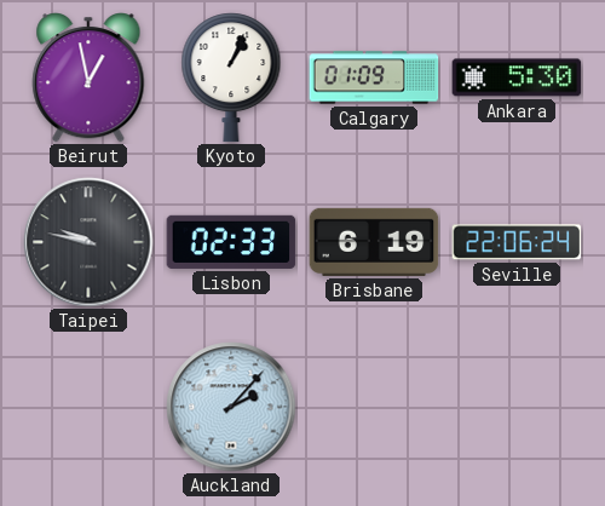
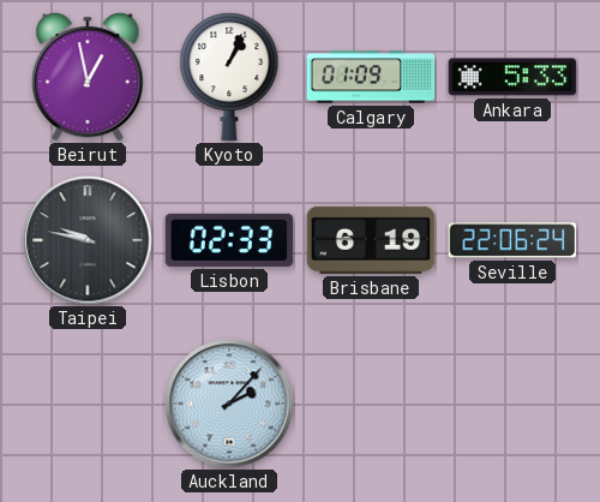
Ankara: 5:30 -> 5:33
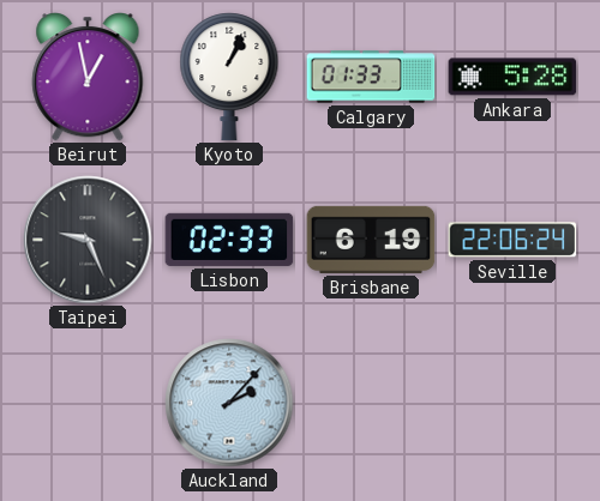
Calgary: 01:09 -> 01:33
Ankara: 5:33 -> 5:28
Taipei: 9:47 -> 9:26
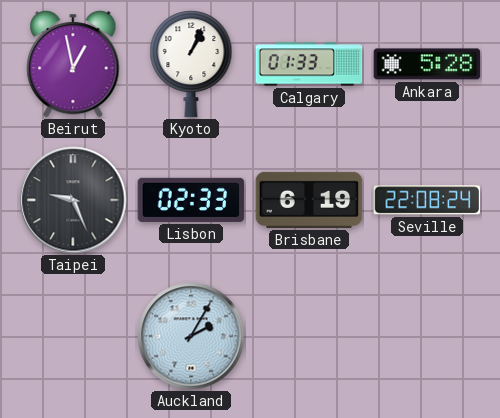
Seville: 22:06 -> 22:08
Auckland: 2:07 -> 2:05
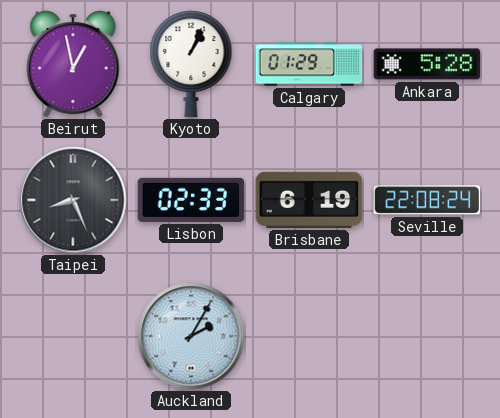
Calgary: 01:33 -> 01:29
Taipei: 9:26 -> 8:26
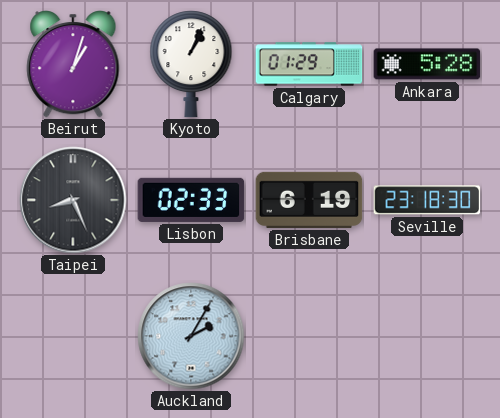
Beirut: 12:58 -> 1:03
Seville: 22:08 -> 23:18
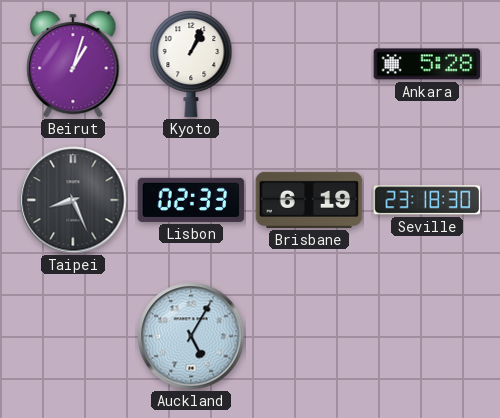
Calgary: 01:29 -> none
Auckland: 2:05 -> 5:05
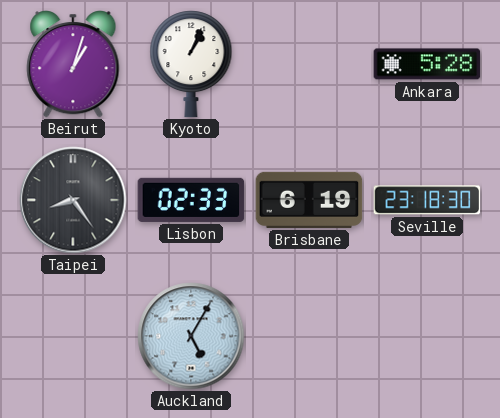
Taipei: 8:26 -> 8:24
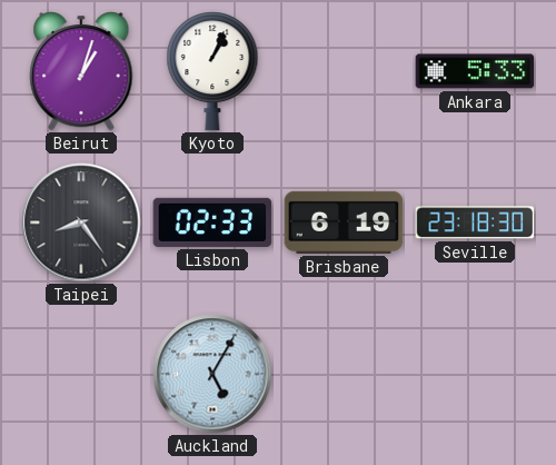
Ankara: 5:28 -> 5:33
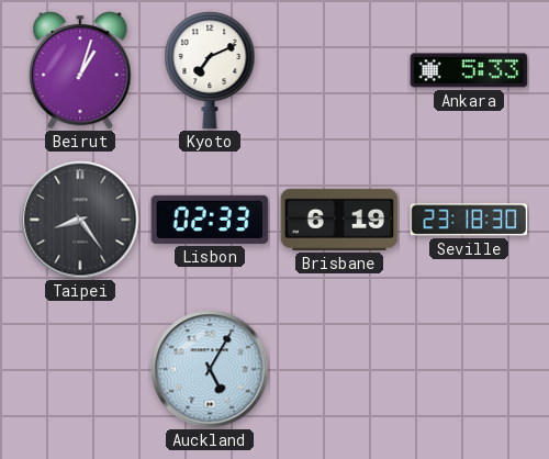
Kyoto: 1:04 -> 7:11
